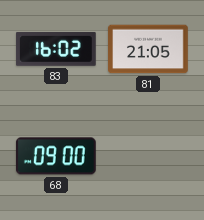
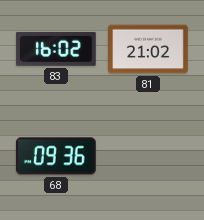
81: 21:05 -> 21:02
68: 09:00 -> 09:36
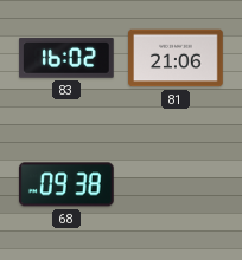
81: 21:02 -> 21:06
68: 09:36 -> 09:38
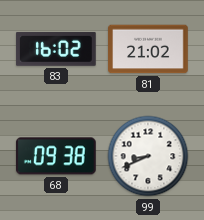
81: 21:06 -> 21:02
99: none -> 8:41
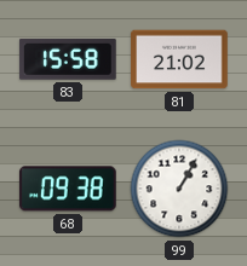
83: 16:02 -> 15:58
99: 8:41 -> 1:05
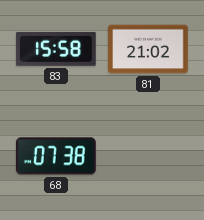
68: 09:38 -> 07:38
99: 1:05 -> none
